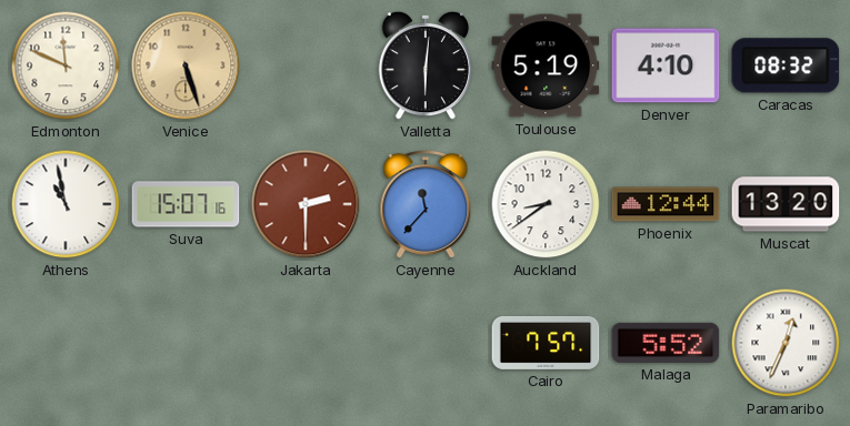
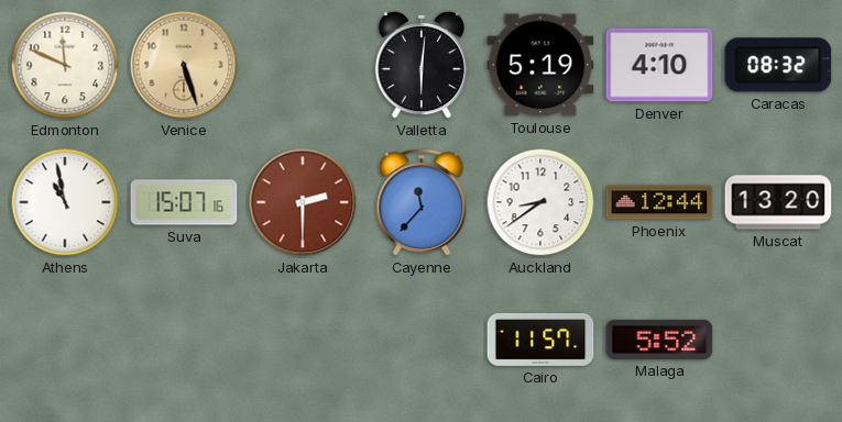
Cairo: 7:57 -> 11:57
Paramaribo: 12:34 -> none
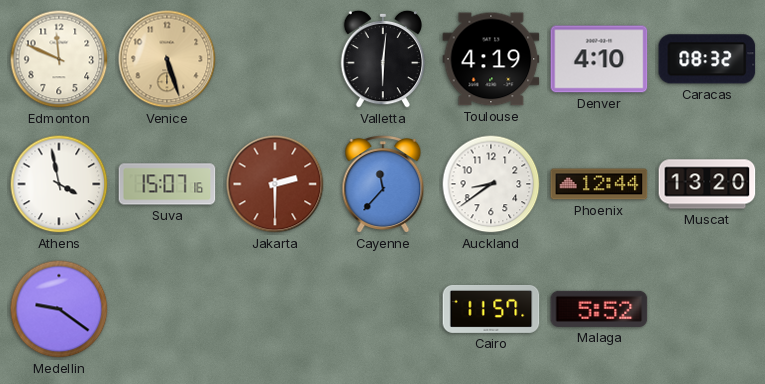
Toulouse: 5:19 -> 4:19
Athens: 10:58 -> 3:58
Medellin: none -> 9:21
